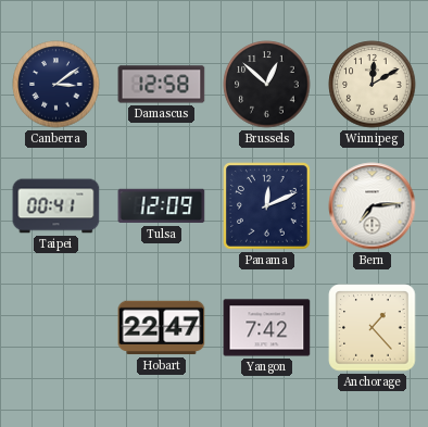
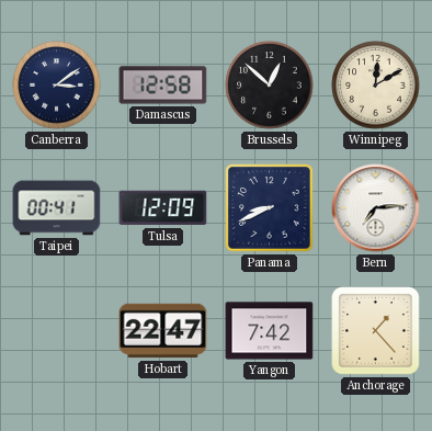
Panama: 12:11 -> 8:41
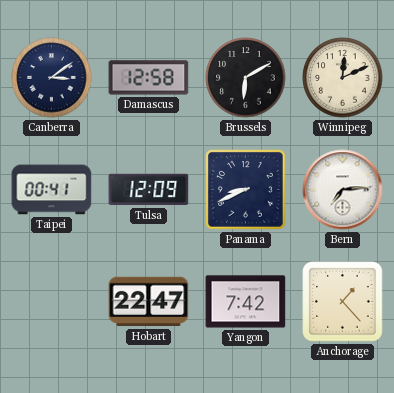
Brussels: 12:52 -> 6:10
Winnipeg: 12:10 -> 12:11
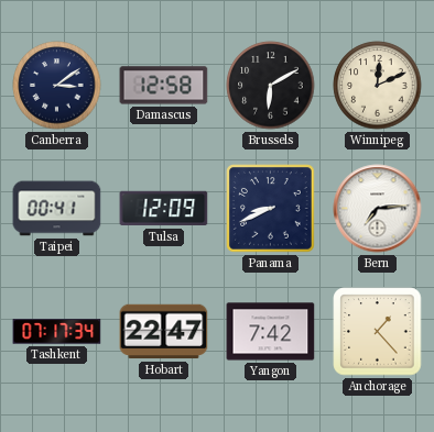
Tashkent: none -> 07:17
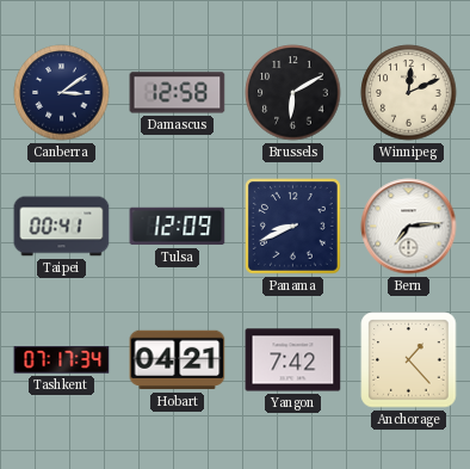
Hobart: 22:47 -> 04:21
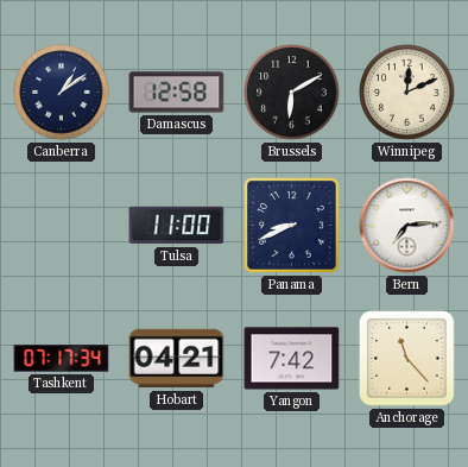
Canberra: 3:09 -> 1:09
Taipei: 00:41 -> none
Tulsa: 12:09 -> 11:00
Anchorage: 1:23 -> 11:23
